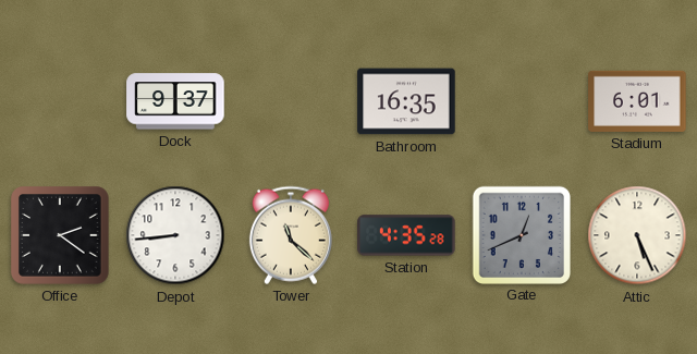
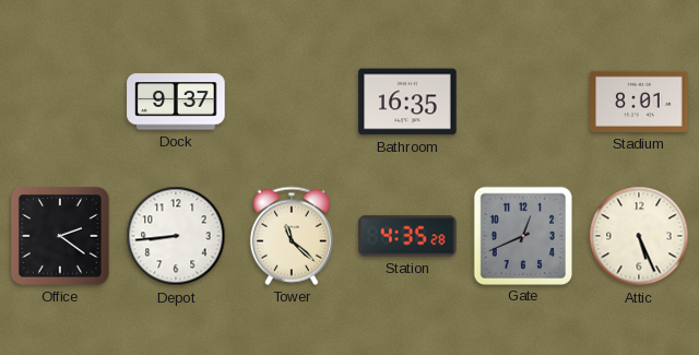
Stadium: 6:01 -> 8:01
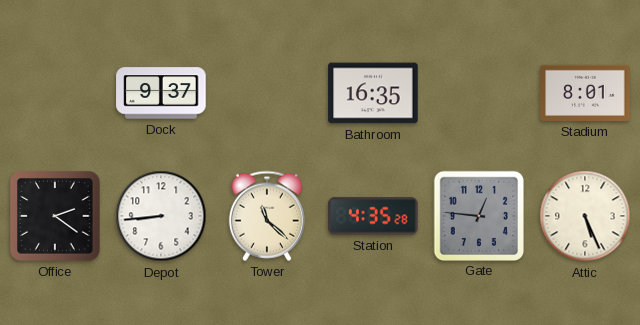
Gate: 12:41 -> 12:46
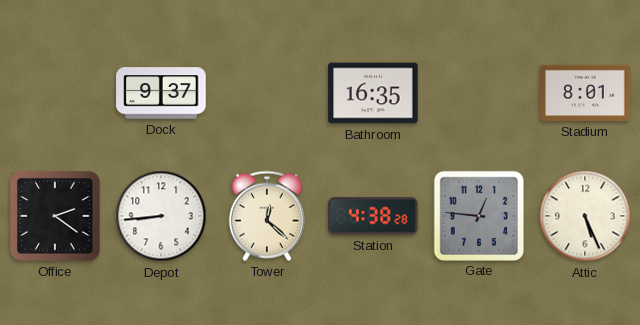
Tower: 11:22 -> 12:22
Station: 4:35 -> 4:38
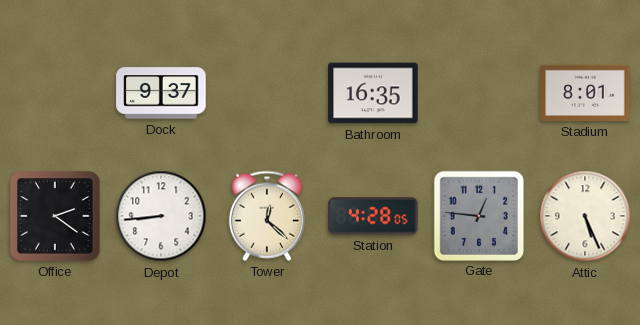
Station: 4:38 -> 4:28
